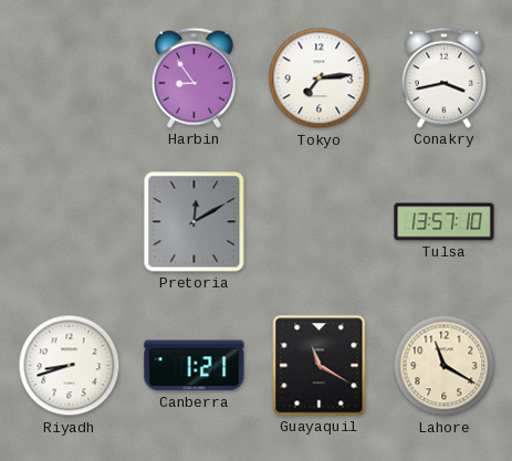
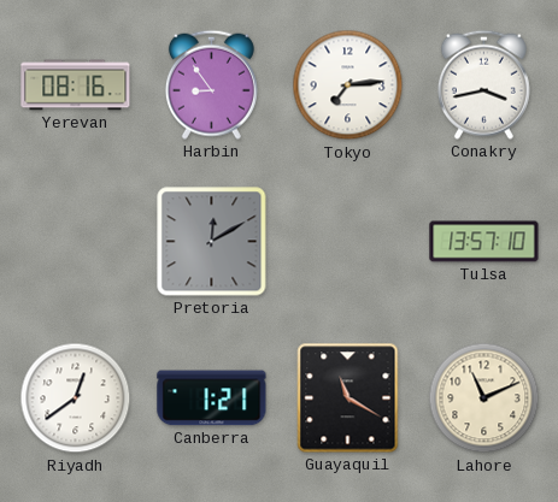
Yerevan: none -> 08:16
Riyadh: 8:42 -> 12:39
Lahore: 11:20 -> 11:11
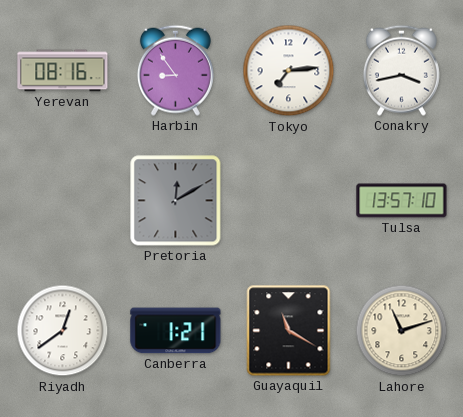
Lahore: 11:11 -> 11:12
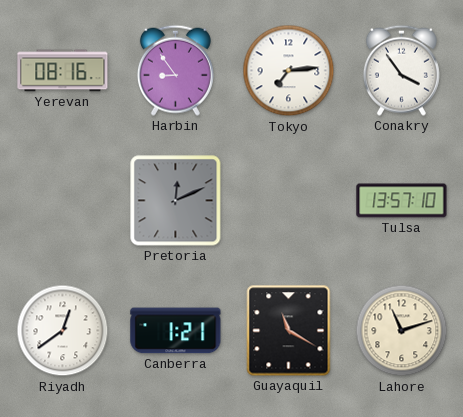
Conakry: 3:43 -> 3:54
Pretoria: 12:10 -> 12:11
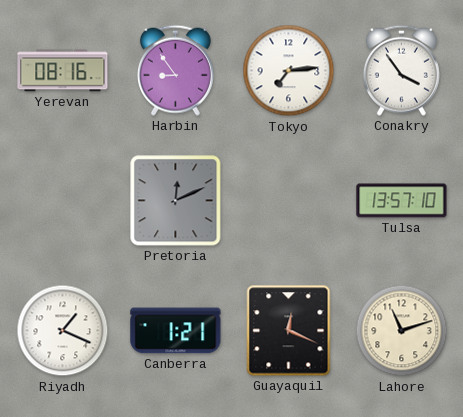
Riyadh: 12:39 -> 1:19
Guayaquil: 11:20 -> 12:19
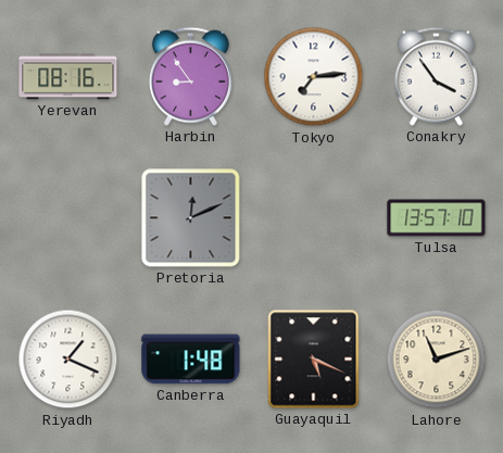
Canberra: 1:21 -> 1:48
Guayaquil: 12:19 -> 5:19
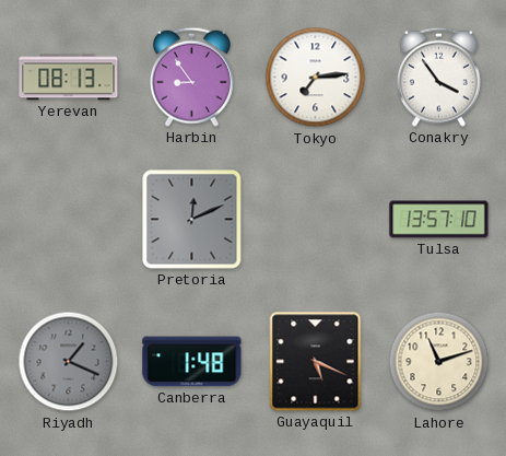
Yerevan: 08:16 -> 08:13
Riyadh dial: white -> grey
